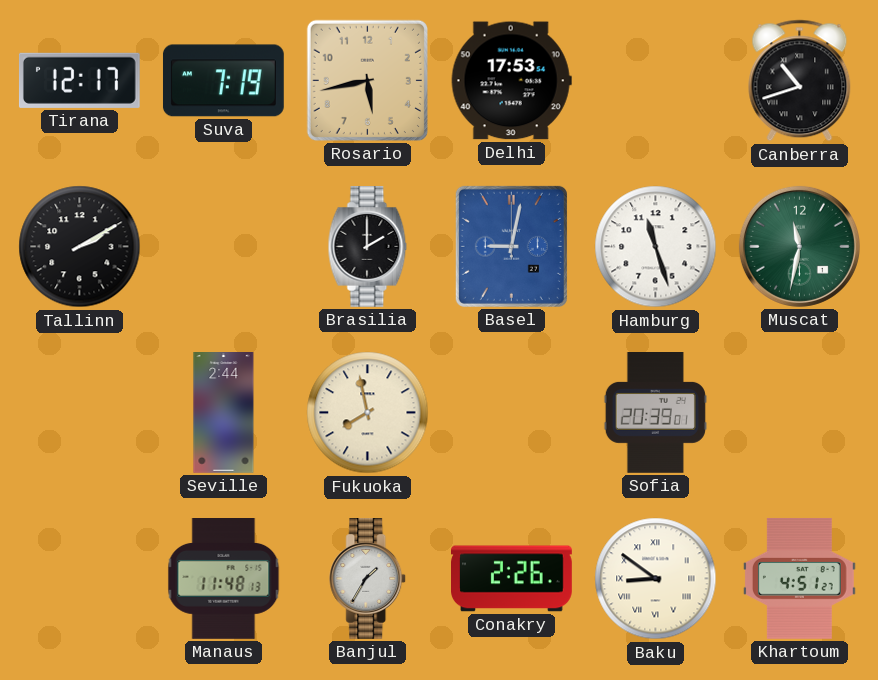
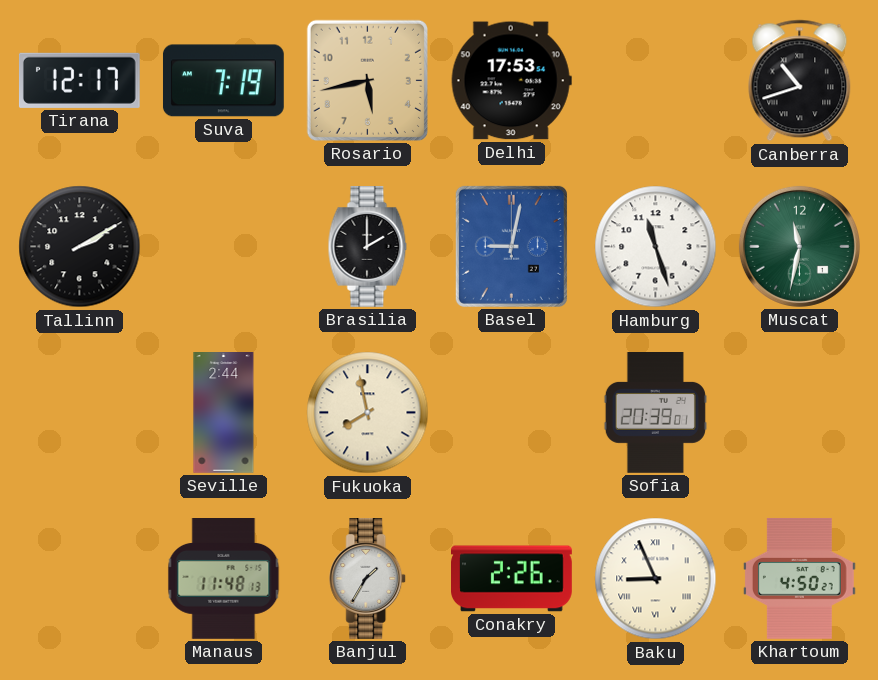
Baku: 8:51 -> 8:56
Khartoum: 4:51 -> 4:50
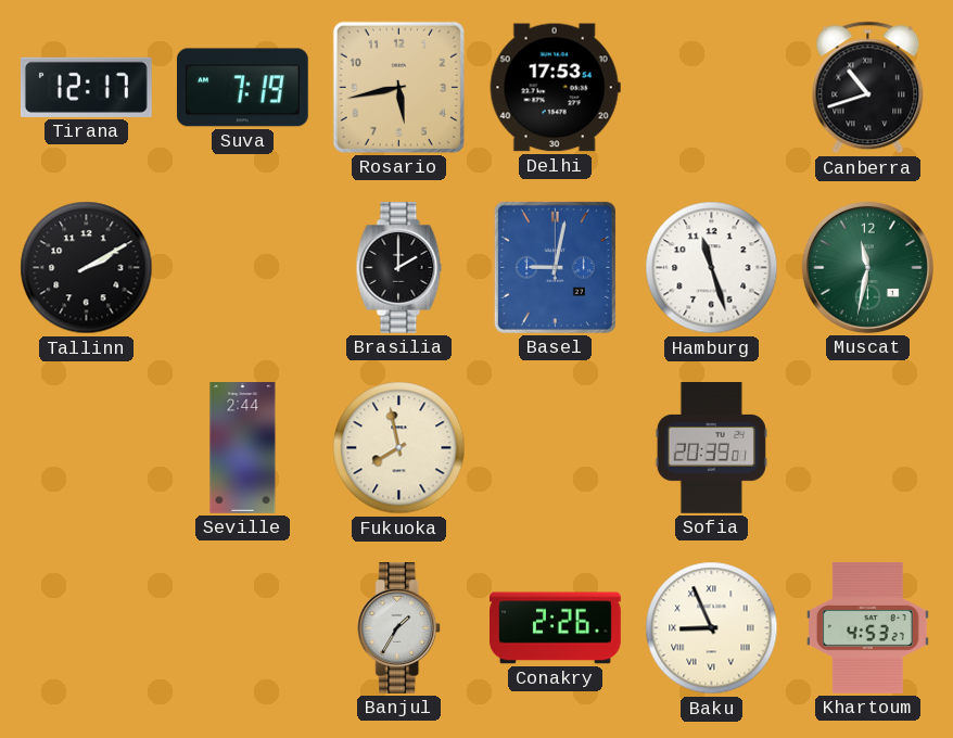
Manaus: 11:48 -> none
Khartoum: 4:50 -> 4:53
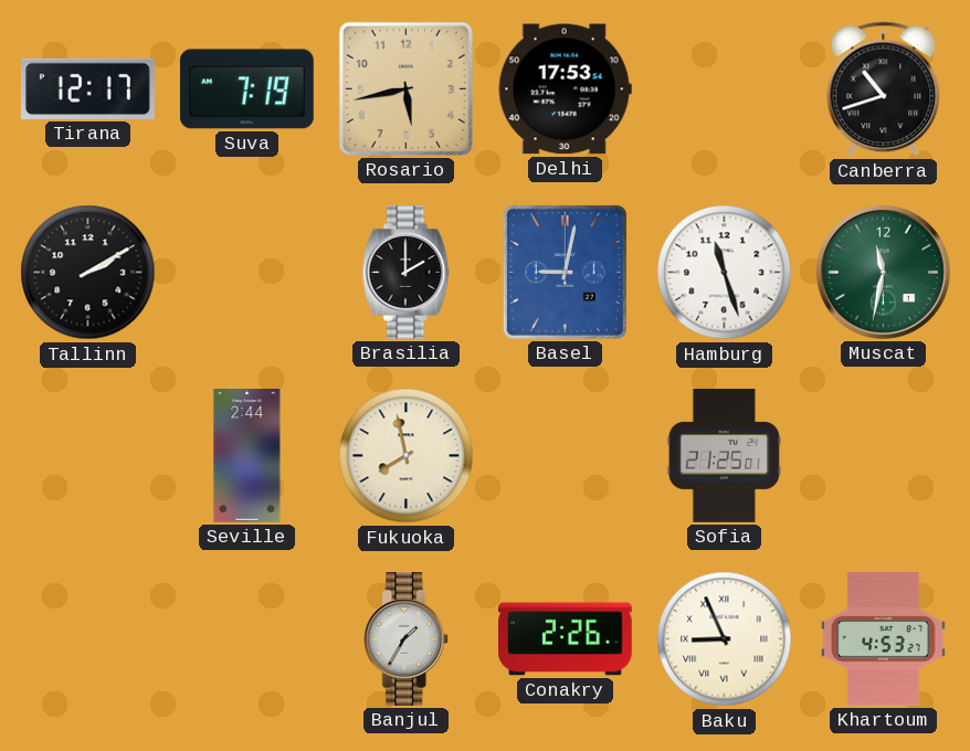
Sofia: 20:39 -> 21:25
